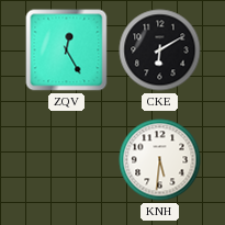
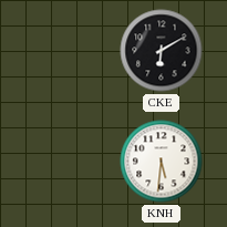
ZQV: 12:25 -> none
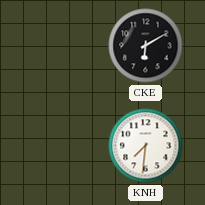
KNH: 5:31 -> 7:31
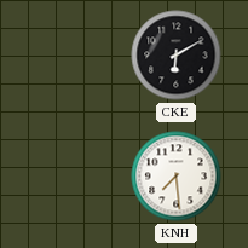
KNH: 7:31 -> 7:29
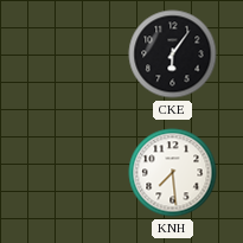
CKE: 6:10 -> 6:06
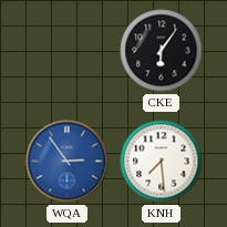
WQA: none -> 2:54
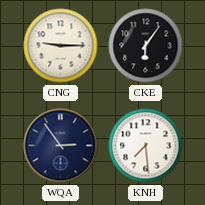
CNG: none -> 9:15
WQA dial: blue -> navy
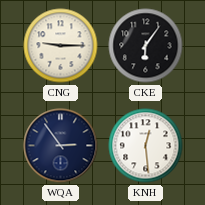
KNH: 7:29 -> 12:29
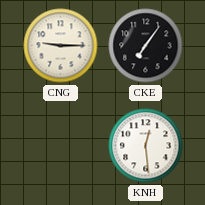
CKE: 6:06 -> 7:06
WQA: 2:54 -> none
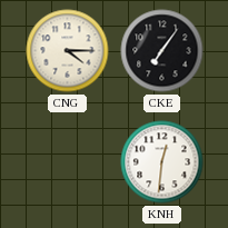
CNG: 9:15 -> 4:15
KNH: 12:29 -> 12:31
